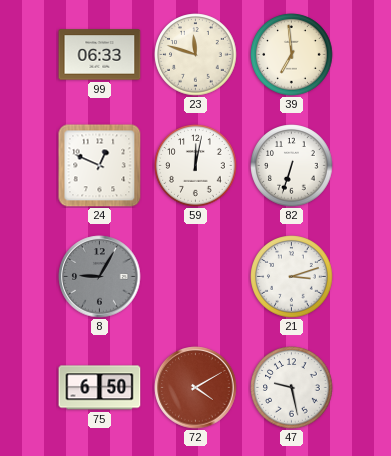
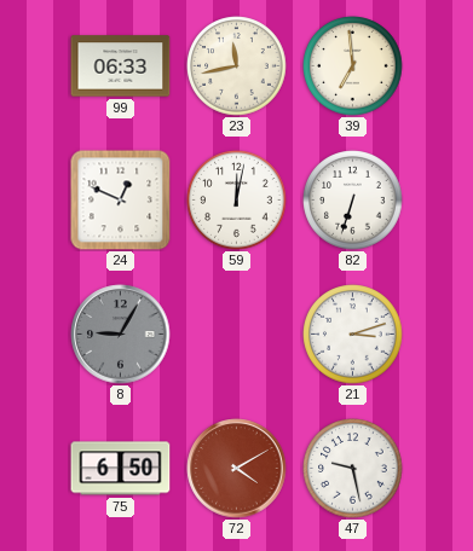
23: 11:48 -> 11:43
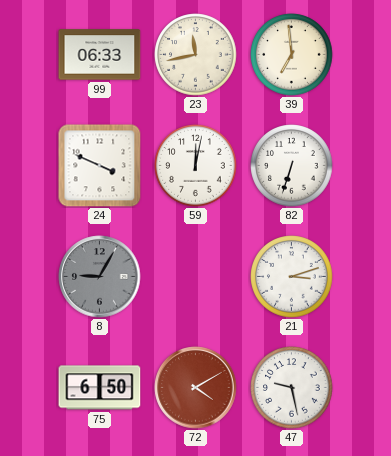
24: 12:49 -> 3:49
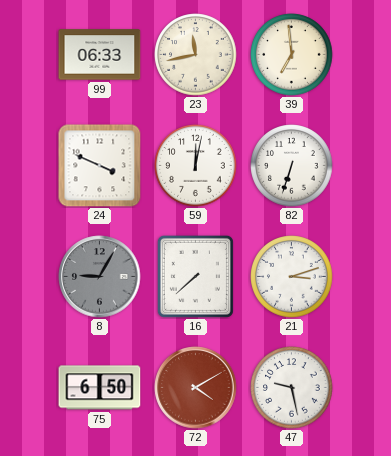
16: none -> 7:38
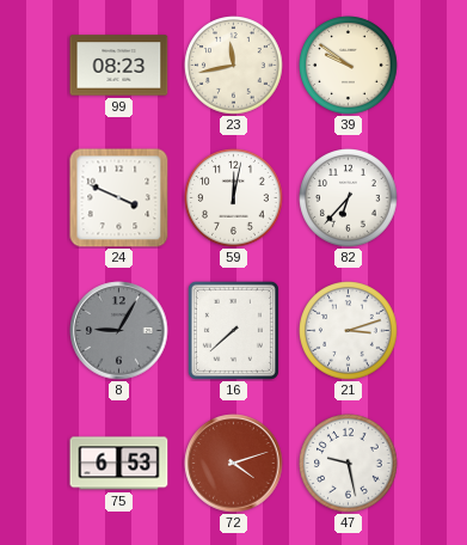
99: 06:33 -> 08:23
39: 6:59 -> 9:51
82: 6:33 -> 6:37
75: 6:50 -> 6:53
72: 4:10 -> 4:12
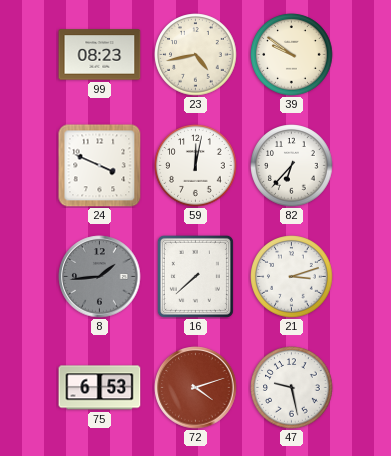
23: 11:43 -> 4:43
8: 9:05 -> 1:44
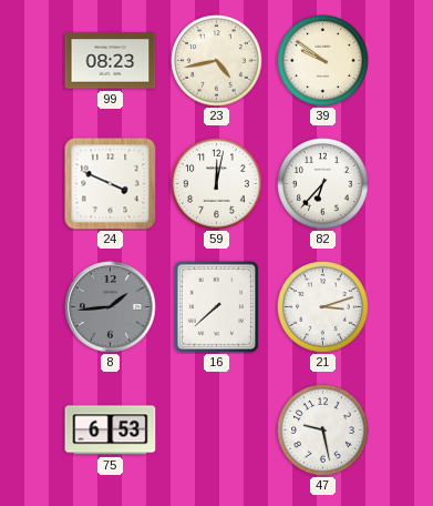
72: 4:12 -> none
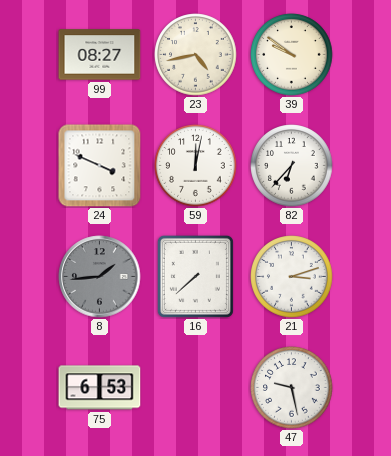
99: 08:23 -> 08:27
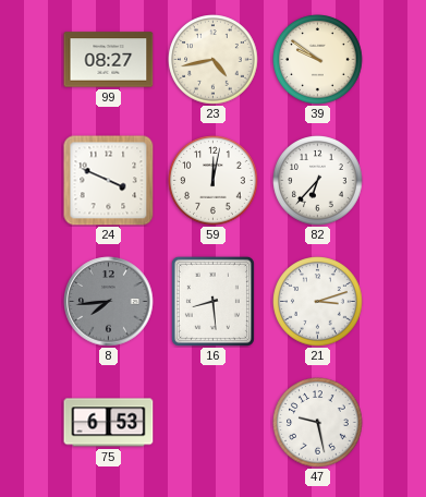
8: 1:44 -> 7:44
16: 7:38 -> 8:29
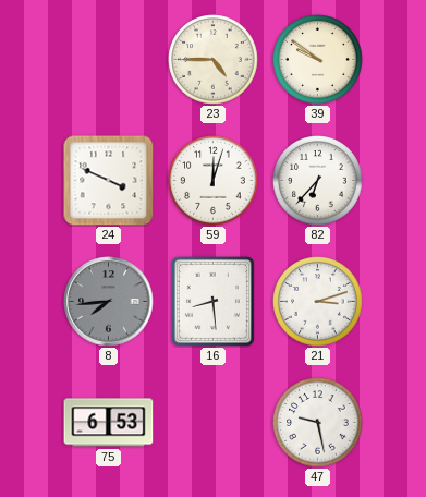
99: 08:27 -> none
23: 4:43 -> 4:45
59: 12:02 -> 12:03
